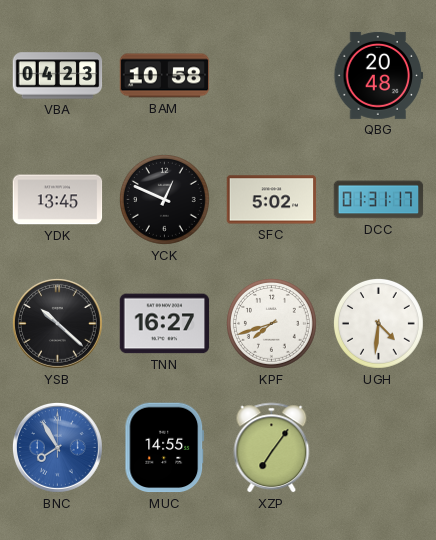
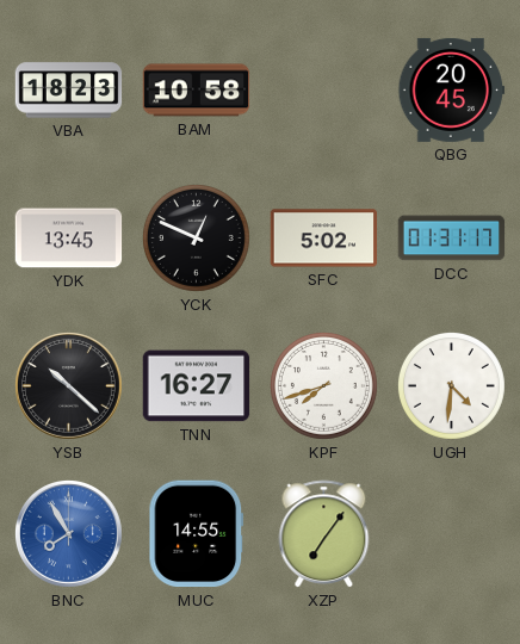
VBA: 04:23 -> 18:23
QBG: 20:48 -> 20:45
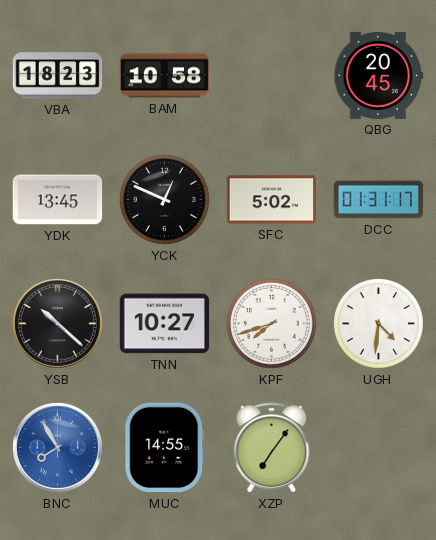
TNN: 16:27 -> 10:27
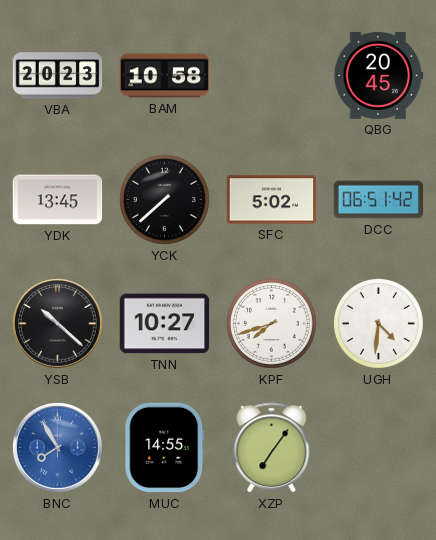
VBA: 18:23 -> 20:23
YCK: 12:49 -> 7:38
DCC: 01:31 -> 06:51
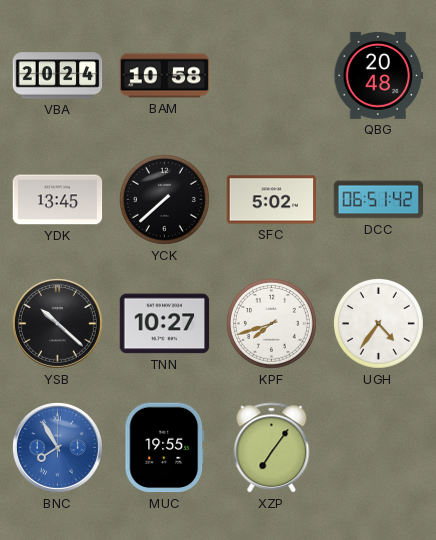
VBA: 20:23 -> 20:24
QBG: 20:45 -> 20:48
UGH: 4:31 -> 4:36
MUC: 14:55 -> 19:55
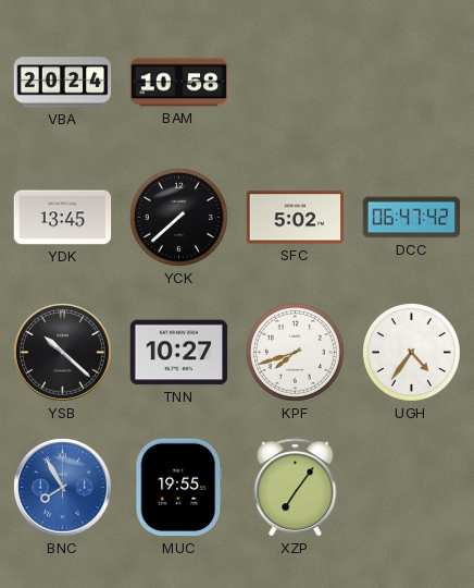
QBG: 20:48 -> none
DCC: 06:51 -> 06:47
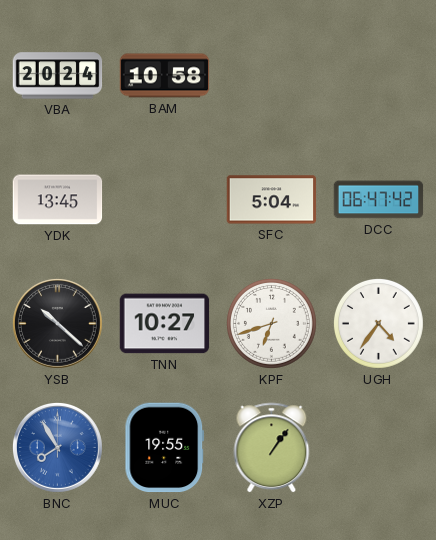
YCK: 7:38 -> none
SFC: 5:02 -> 5:04
KPF: 7:42 -> 6:42
XZP: 7:06 -> 1:06
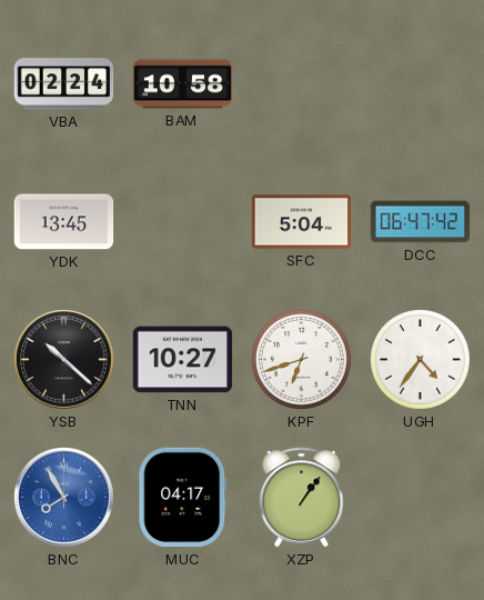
VBA: 20:24 -> 02:24
MUC: 19:55 -> 04:17
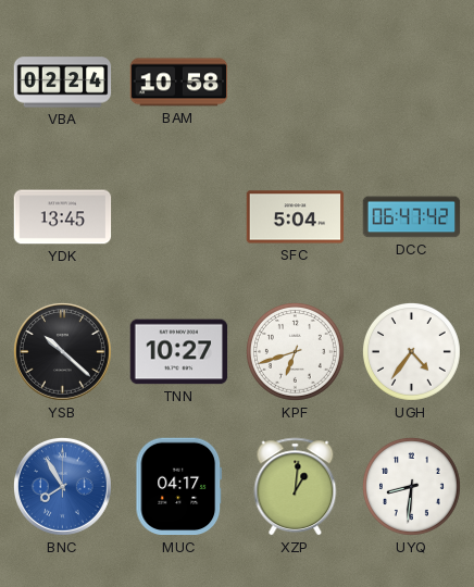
XZP: 1:06 -> 1:01
UYQ: none -> 8:31
